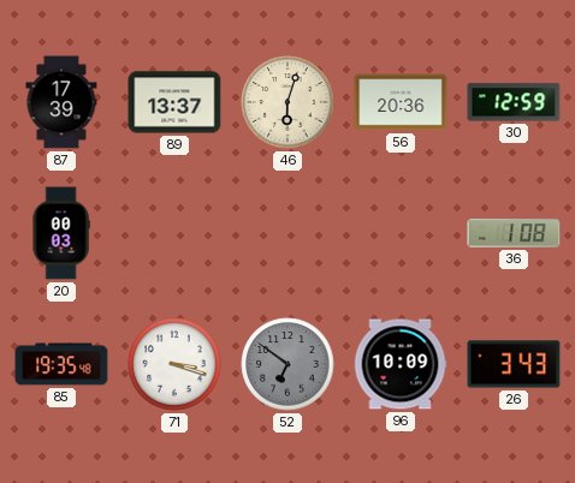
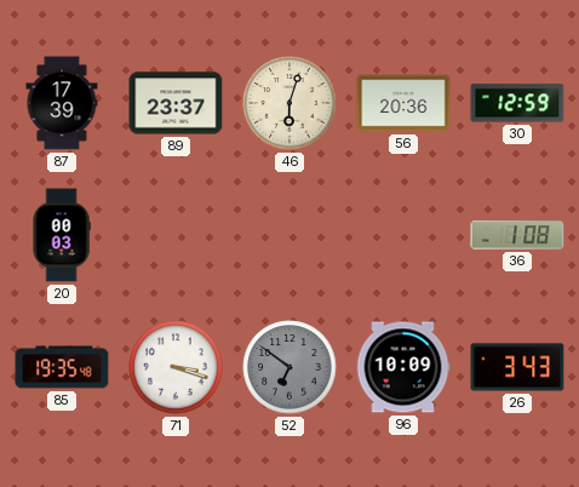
89: 13:37 -> 23:37
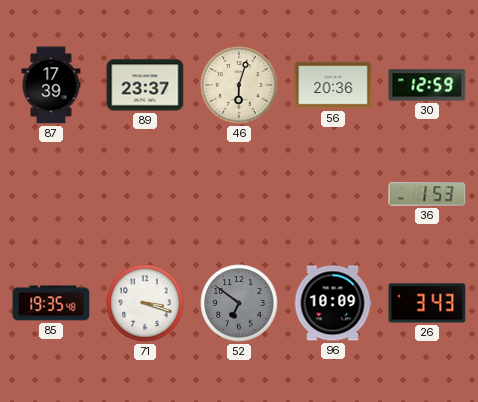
20: 00:03 -> none
36: 1:08 -> 1:53
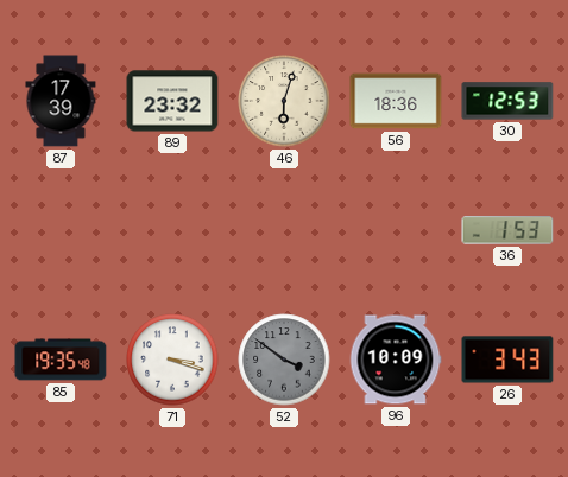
89: 23:37 -> 23:32
56: 20:36 -> 18:36
30: 12:59 -> 12:53
52: 6:51 -> 3:51
